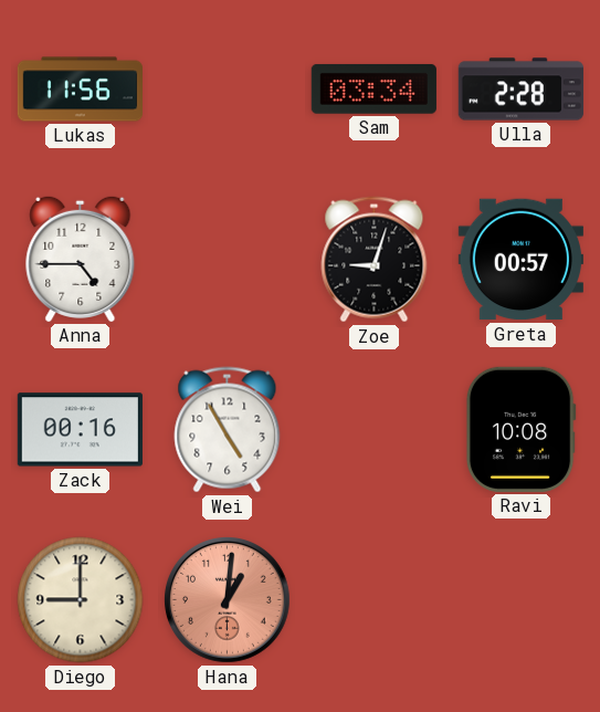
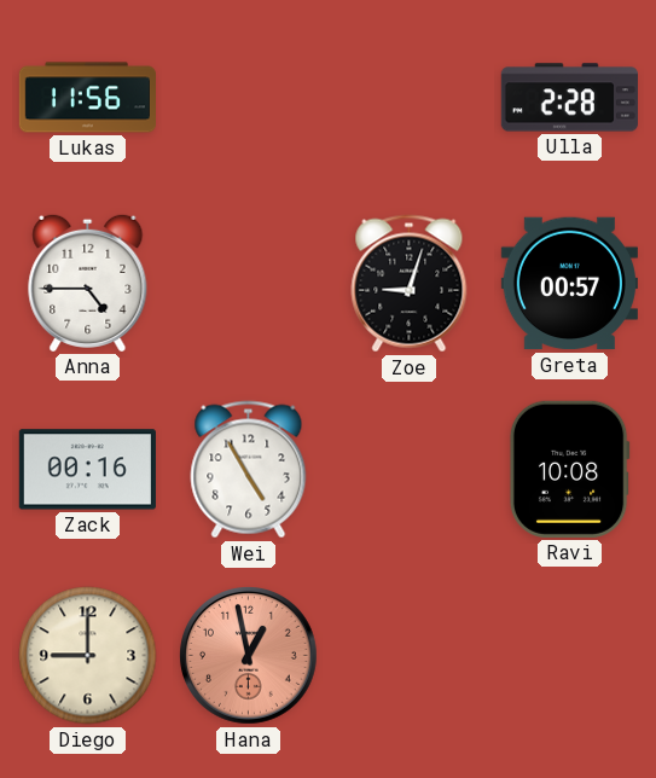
Sam: 03:34 -> none
Hana: 1:01 -> 12:58
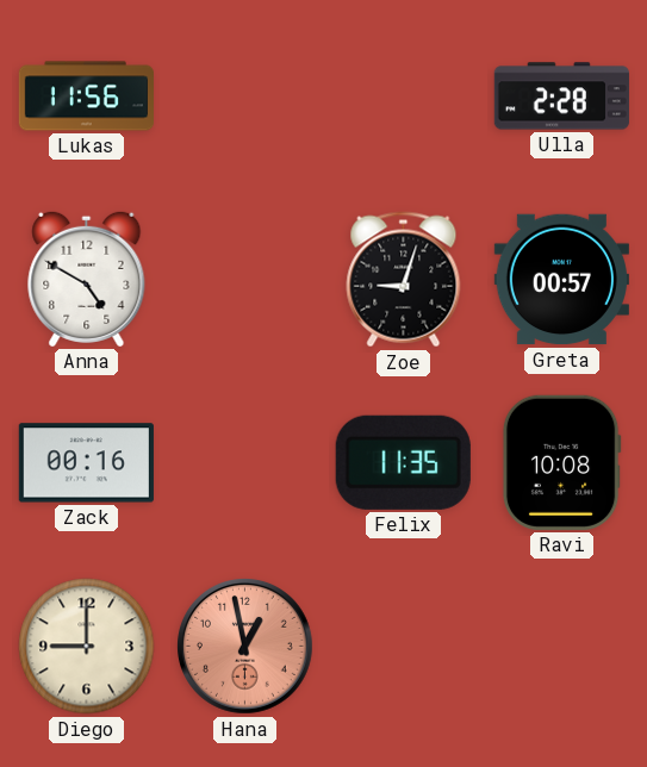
Anna: 4:45 -> 4:50
Wei: 4:55 -> none
Felix: none -> 11:35
